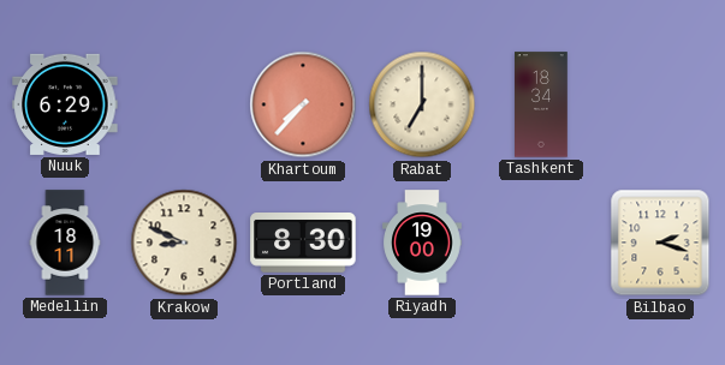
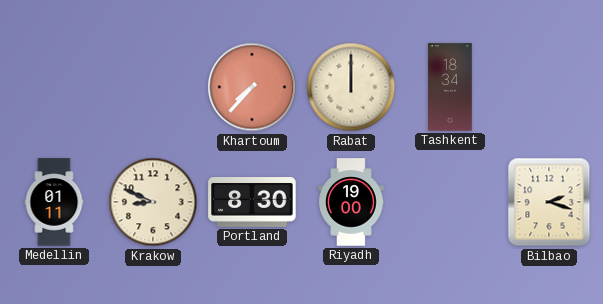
Nuuk: 6:29 -> none
Rabat: 7:00 -> 12:00
Medellin: 18:11 -> 01:11
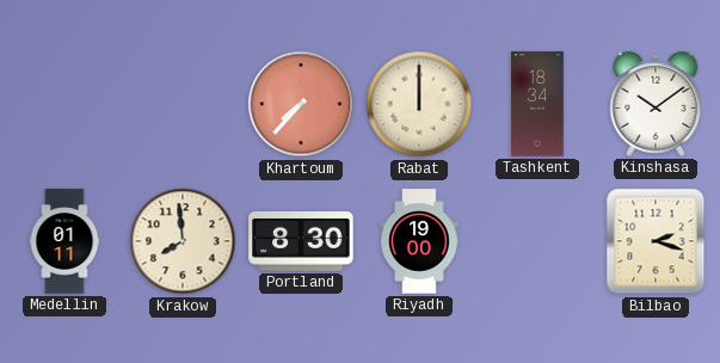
Kinshasa: none -> 10:09
Krakow: 8:49 -> 7:59
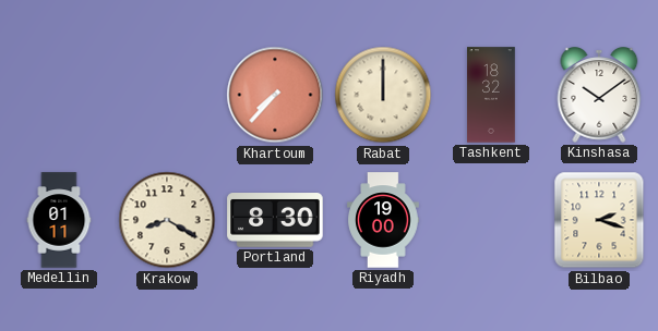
Tashkent: 18:34 -> 18:32
Krakow: 7:59 -> 8:20
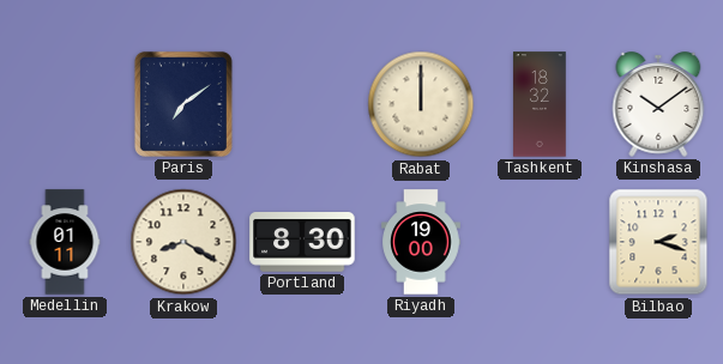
Paris: none -> 7:09
Khartoum: 7:37 -> none
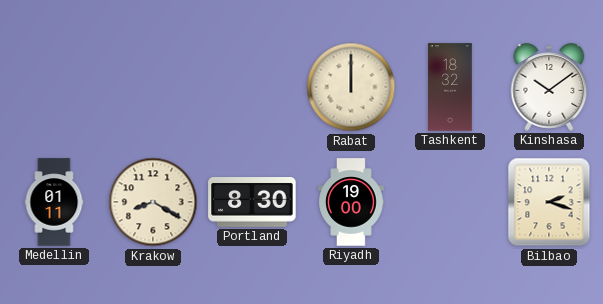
Paris: 7:09 -> none
